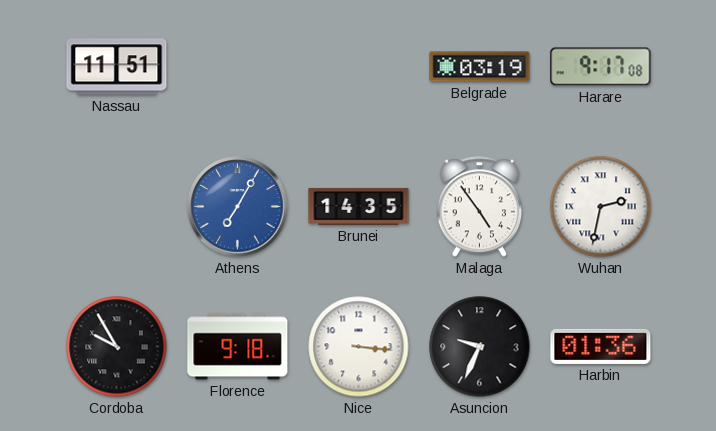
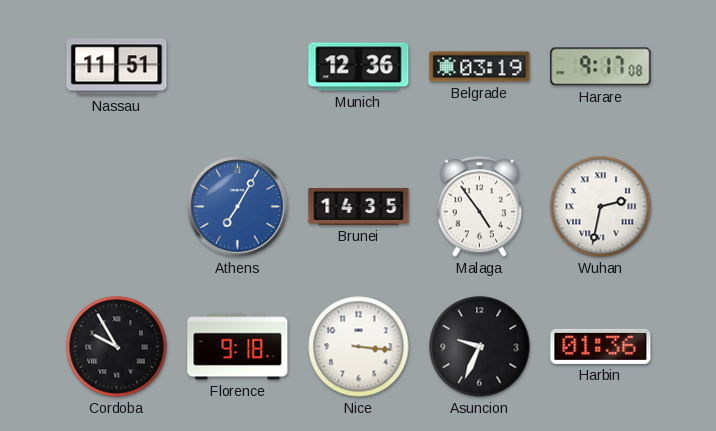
Munich: none -> 12:36
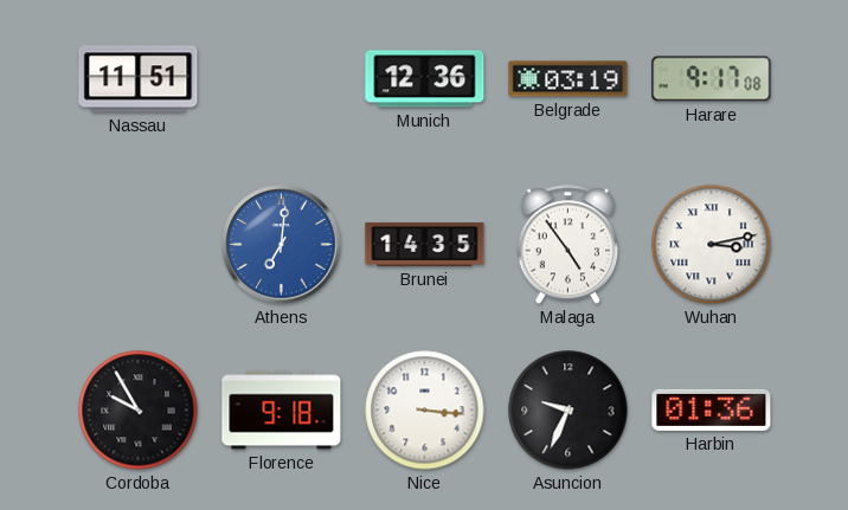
Athens: 7:05 -> 7:01
Wuhan: 2:32 -> 3:13
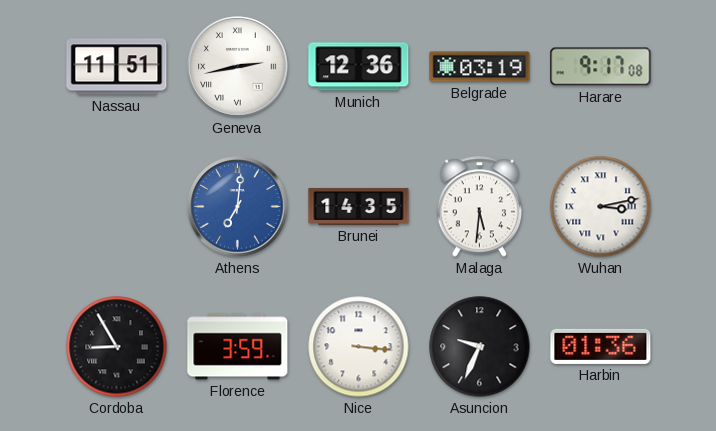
Geneva: none -> 2:43
Malaga: 4:54 -> 5:31
Cordoba: 9:55 -> 8:55
Florence: 9:18 -> 3:59
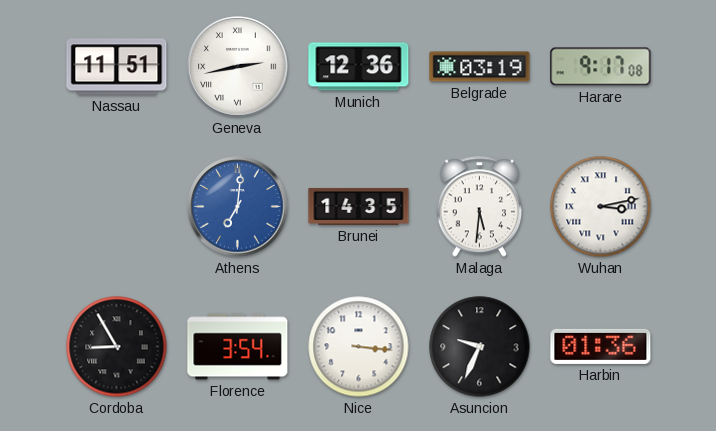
Florence: 3:59 -> 3:54
